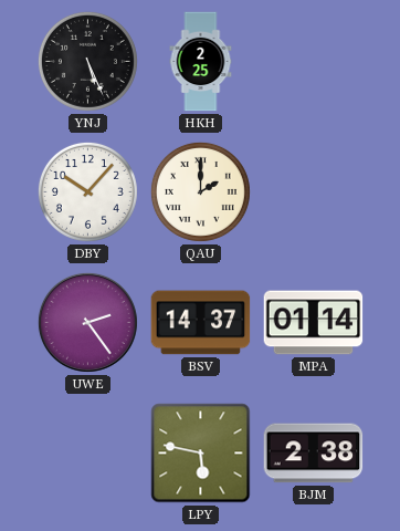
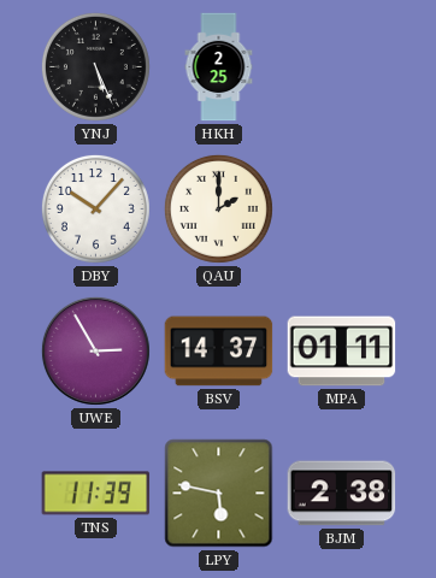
UWE: 2:24 -> 2:55
MPA: 01:14 -> 01:11
TNS: none -> 11:39
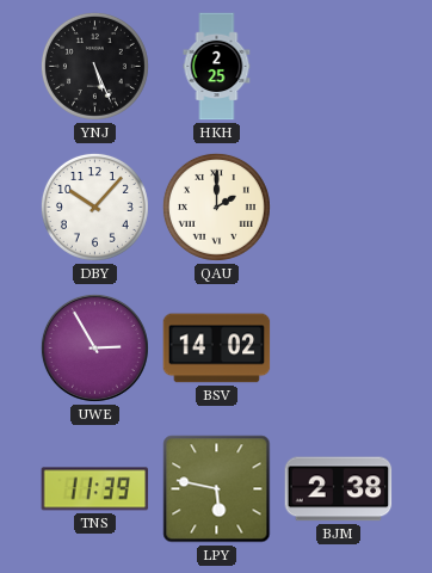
BSV: 14:37 -> 14:02
MPA: 01:11 -> none
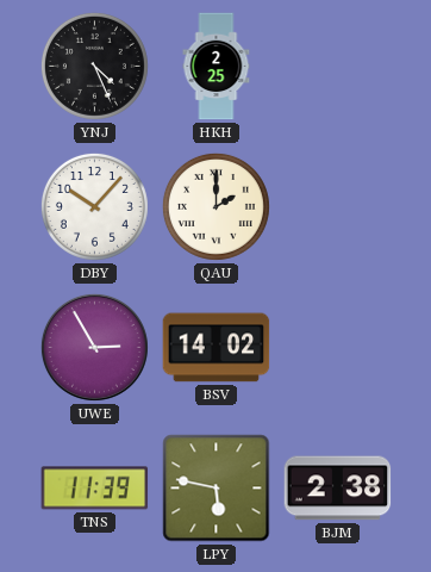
YNJ: 5:26 -> 4:26
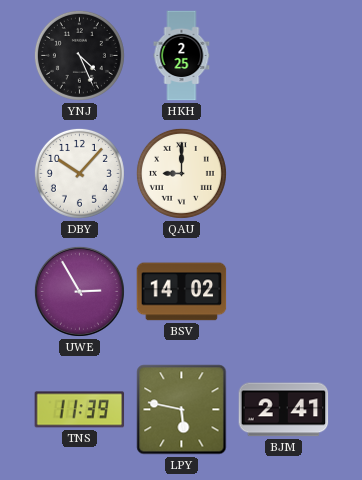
QAU: 2:00 -> 9:00
BJM: 2:38 -> 2:41
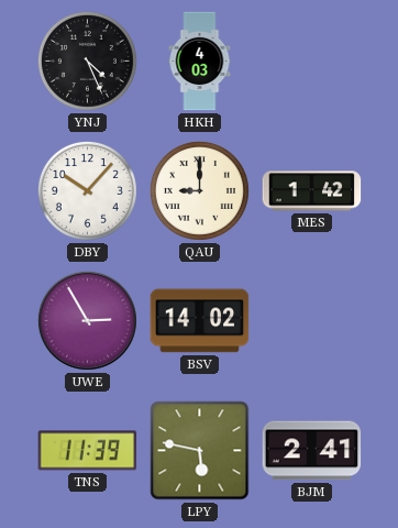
HKH: 2:25 -> 4:03
MES: none -> 1:42
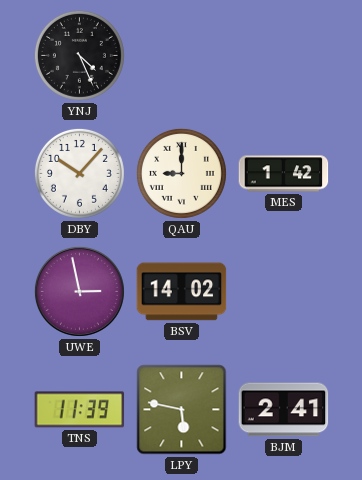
HKH: 4:03 -> none
UWE: 2:55 -> 2:58
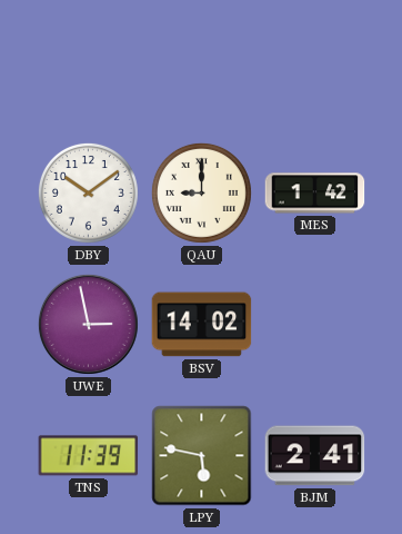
YNJ: 4:26 -> none
DBY: 10:07 -> 10:09
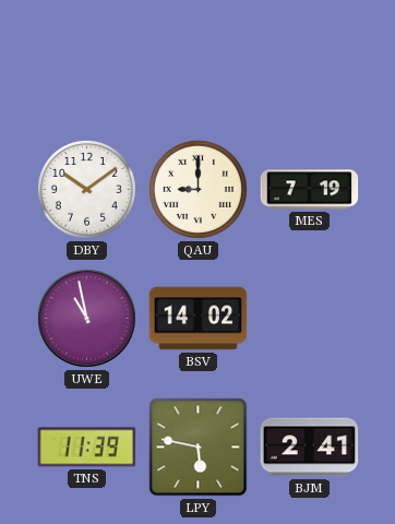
MES: 1:42 -> 7:19
UWE: 2:58 -> 10:58
